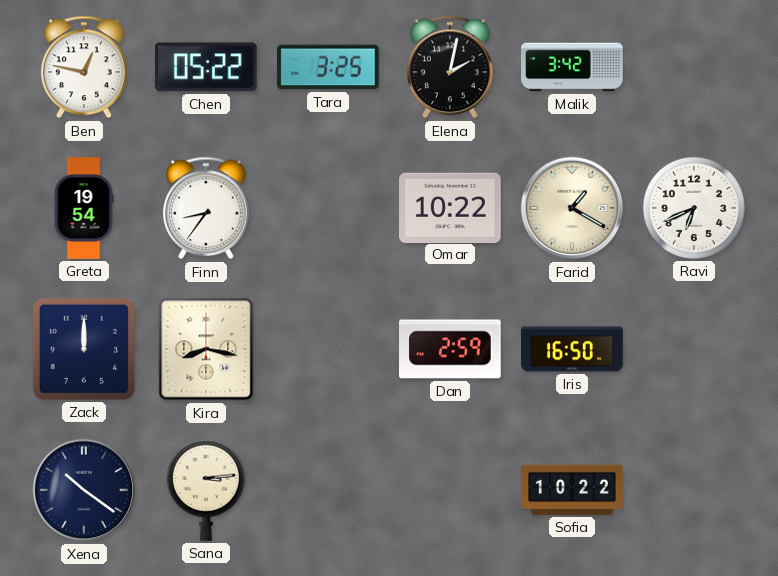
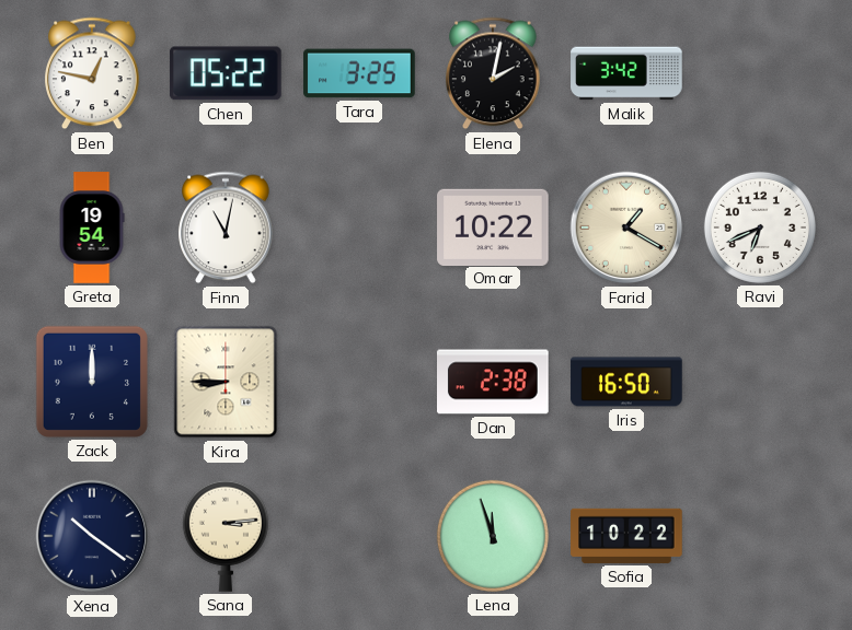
Finn: 8:36 -> 11:02
Kira: 8:17 -> 8:45
Dan: 2:59 -> 2:38
Lena: none -> 11:57
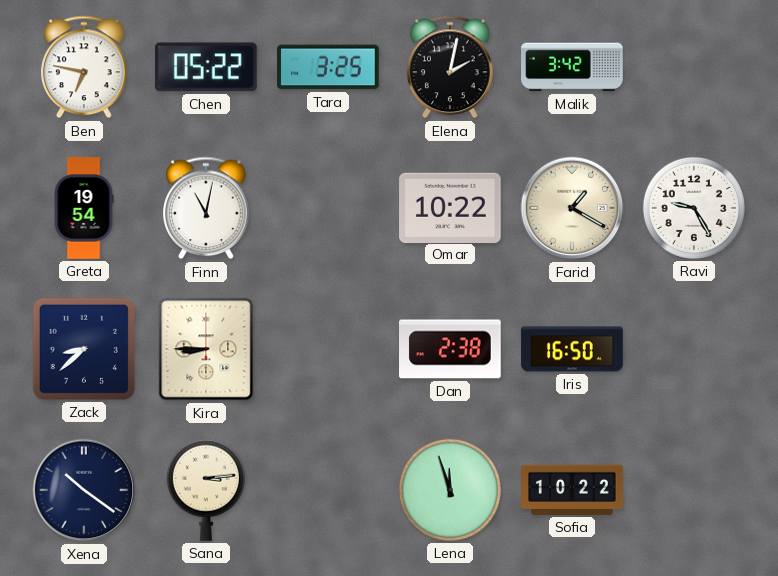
Ben: 12:47 -> 6:47
Ravi: 6:41 -> 9:25
Zack: 12:00 -> 8:38
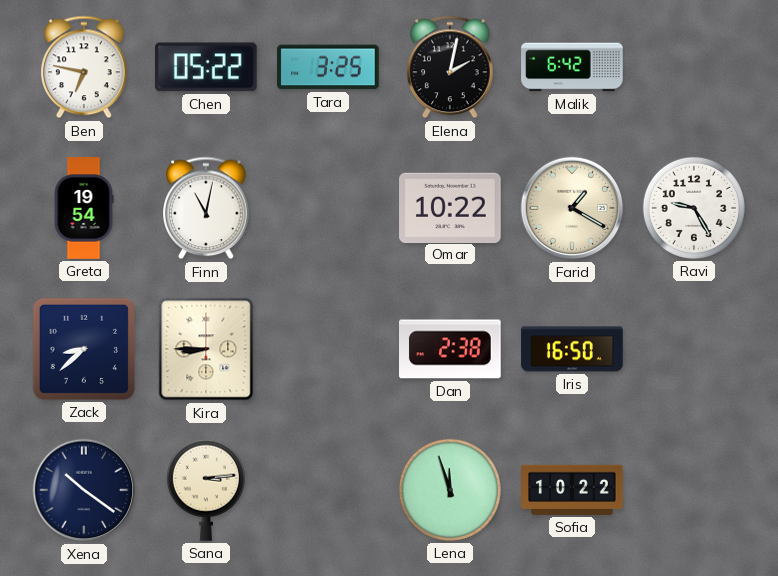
Malik: 3:42 -> 6:42
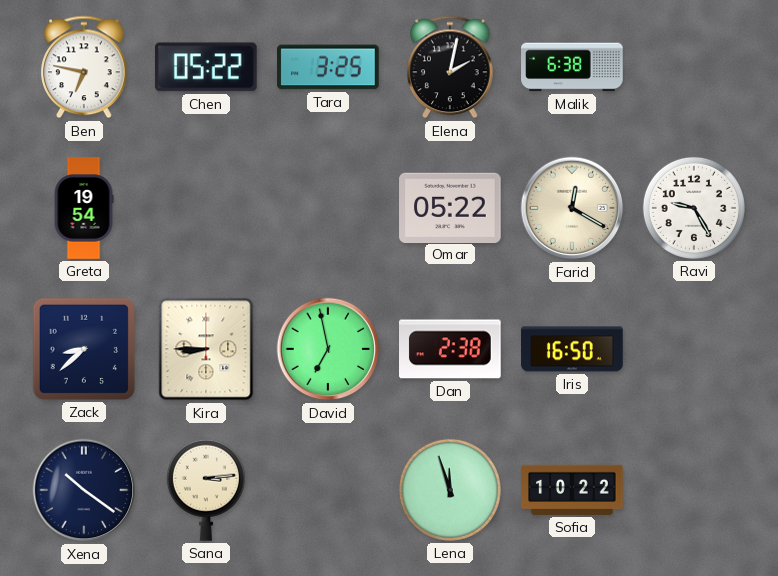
Malik: 6:42 -> 6:38
Finn: 11:02 -> none
Omar: 10:22 -> 05:22
Farid: 1:20 -> 12:20
David: none -> 6:58
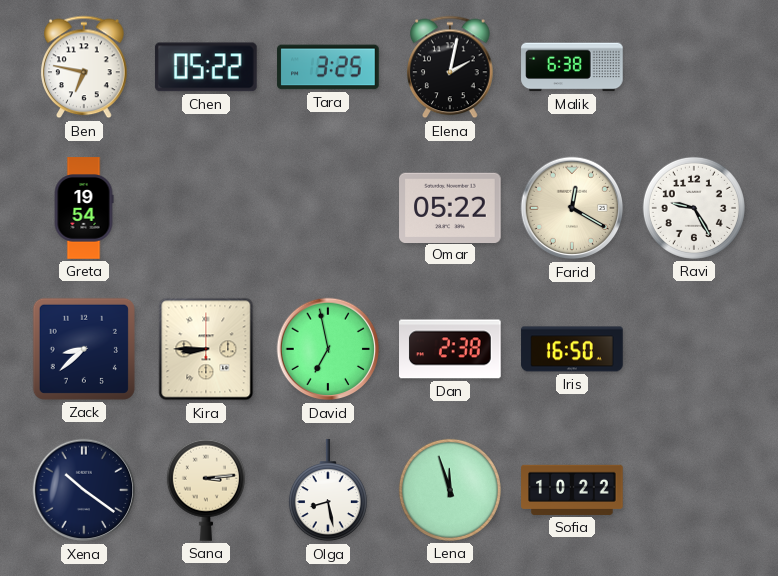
Olga: none -> 8:28
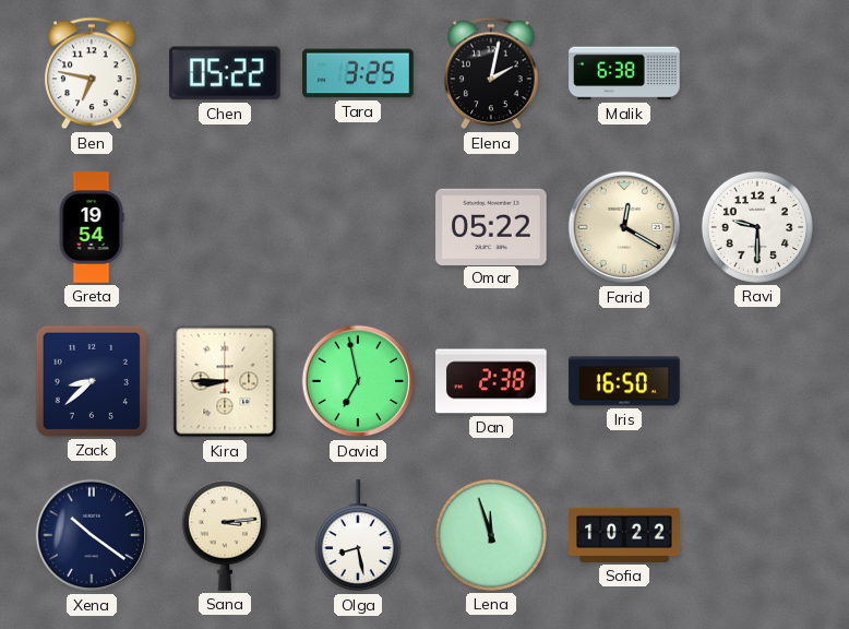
Ravi: 9:25 -> 9:30
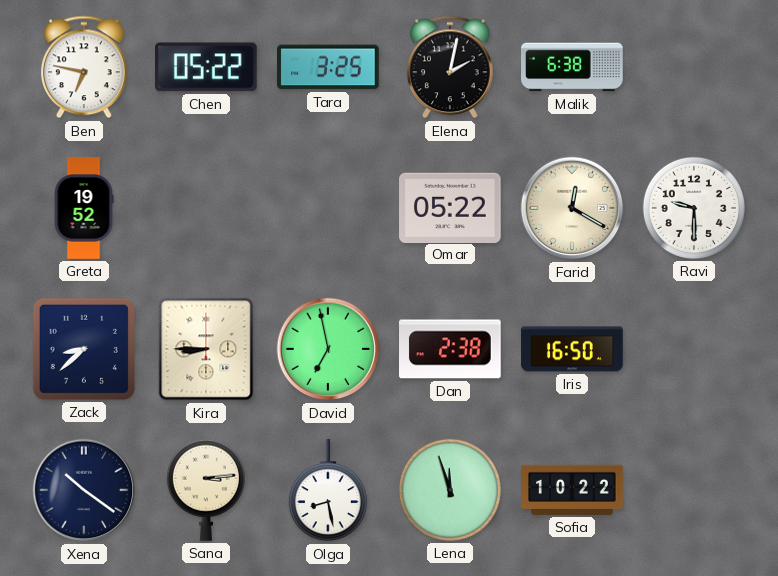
Greta: 19:54 -> 19:52
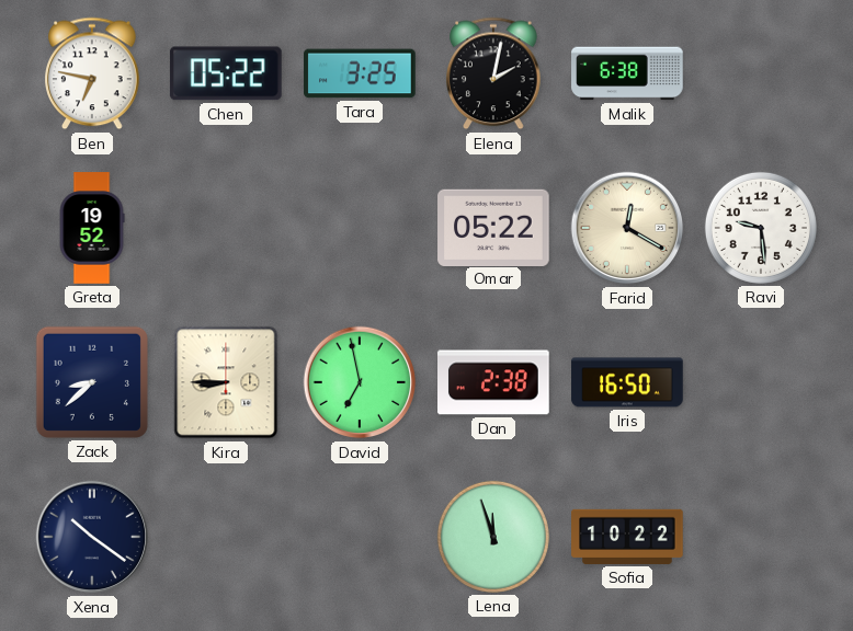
Ravi: 9:30 -> 9:29
Sana: 3:14 -> none
Olga: 8:28 -> none
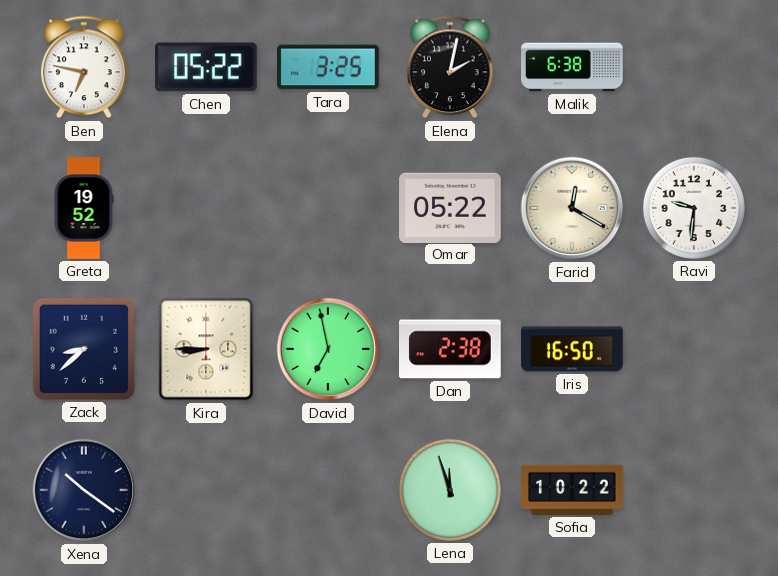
Ravi: 9:29 -> 9:31
